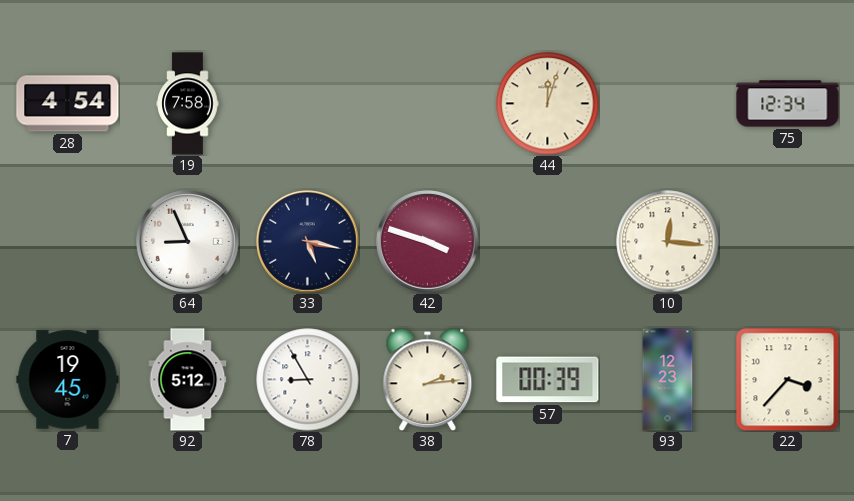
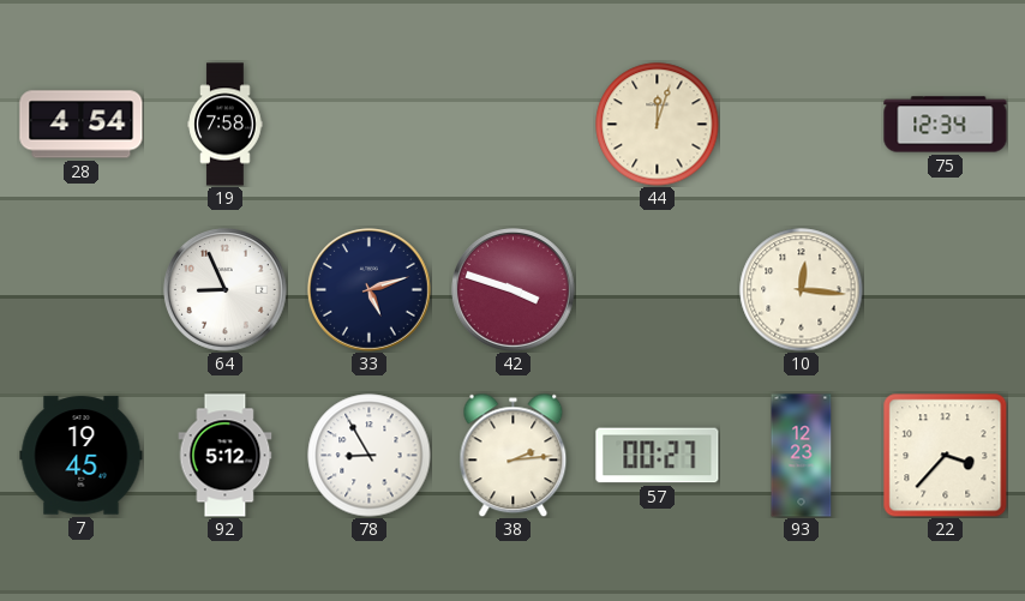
33: 5:17 -> 5:12
57: 00:39 -> 00:27
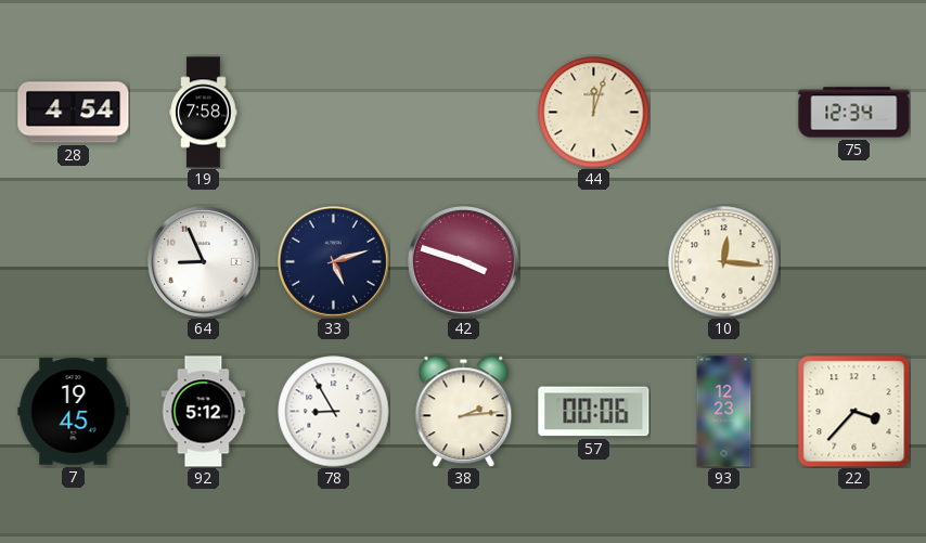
57: 00:27 -> 00:06
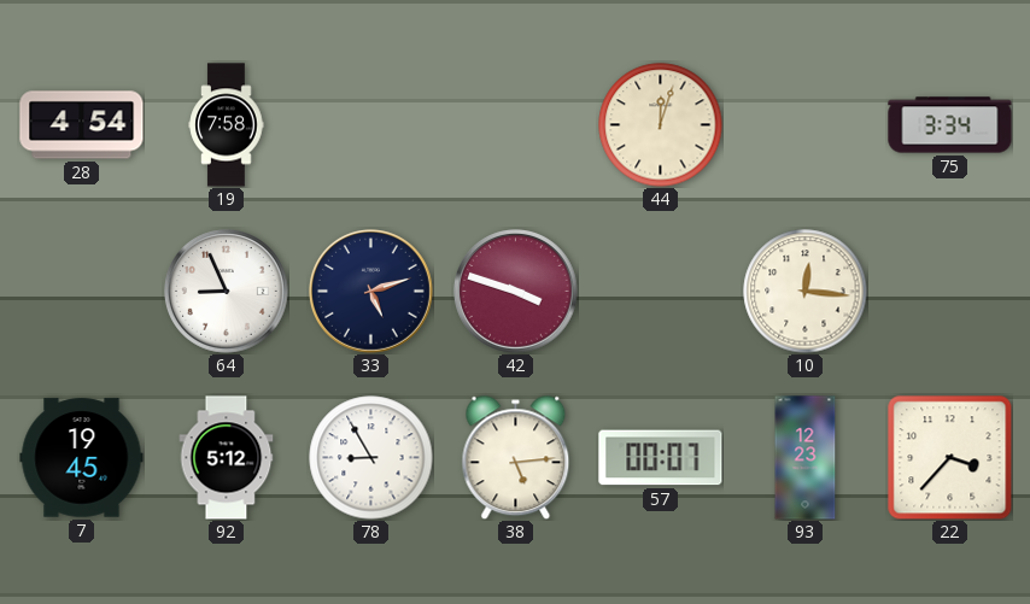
75: 12:34 -> 3:34
38: 2:14 -> 5:14
57: 00:06 -> 00:07
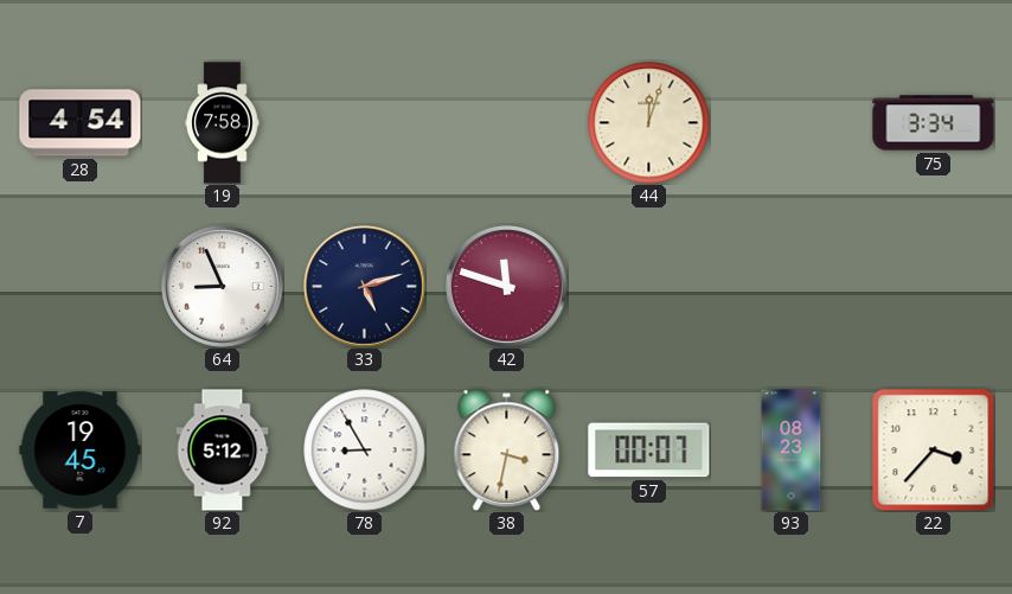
42: 3:48 -> 11:48
10: 12:16 -> none
38: 5:14 -> 3:32
93: 12:23 -> 08:23
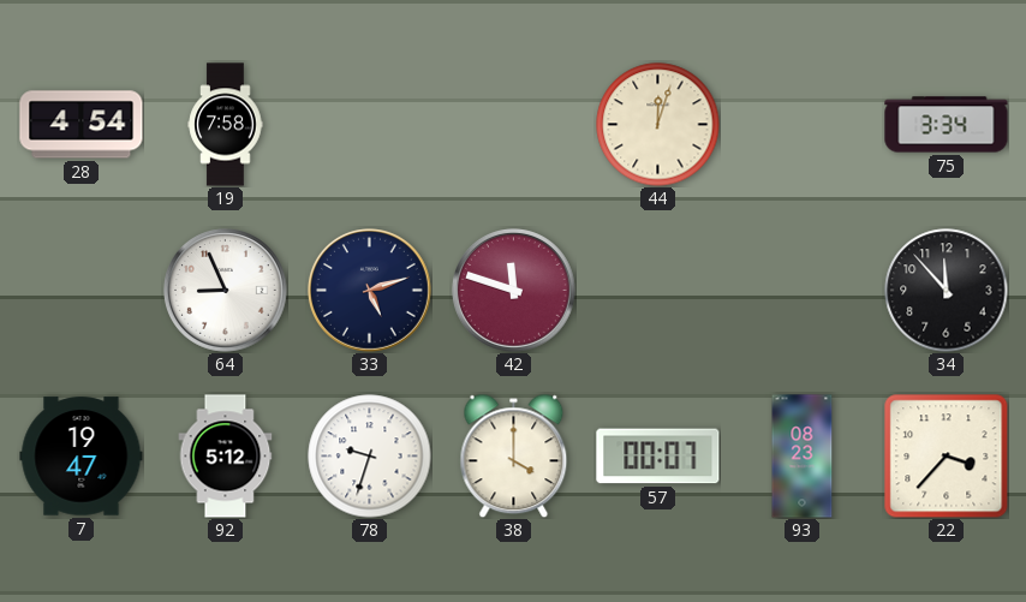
34: none -> 11:53
7: 19:45 -> 19:47
78: 8:55 -> 9:33
38: 3:32 -> 4:00
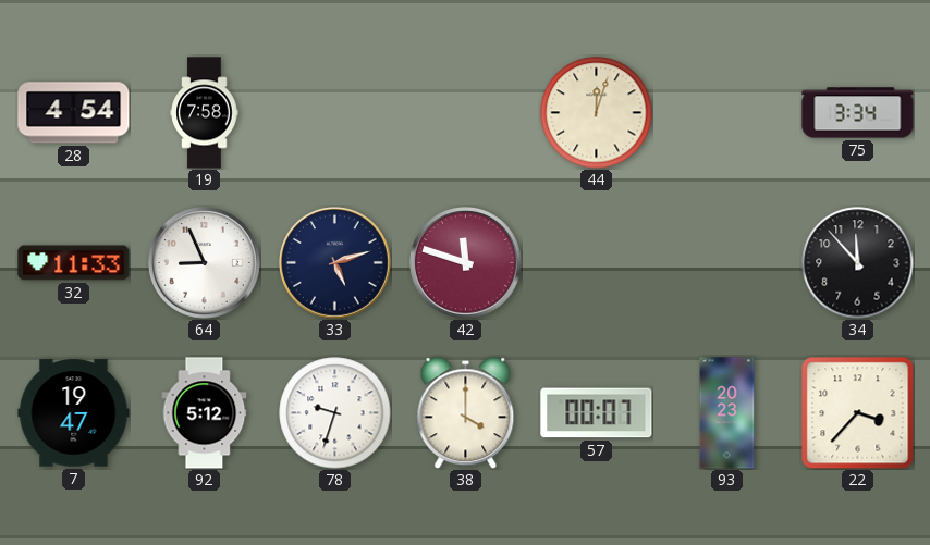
32: none -> 11:33
93: 08:23 -> 20:23
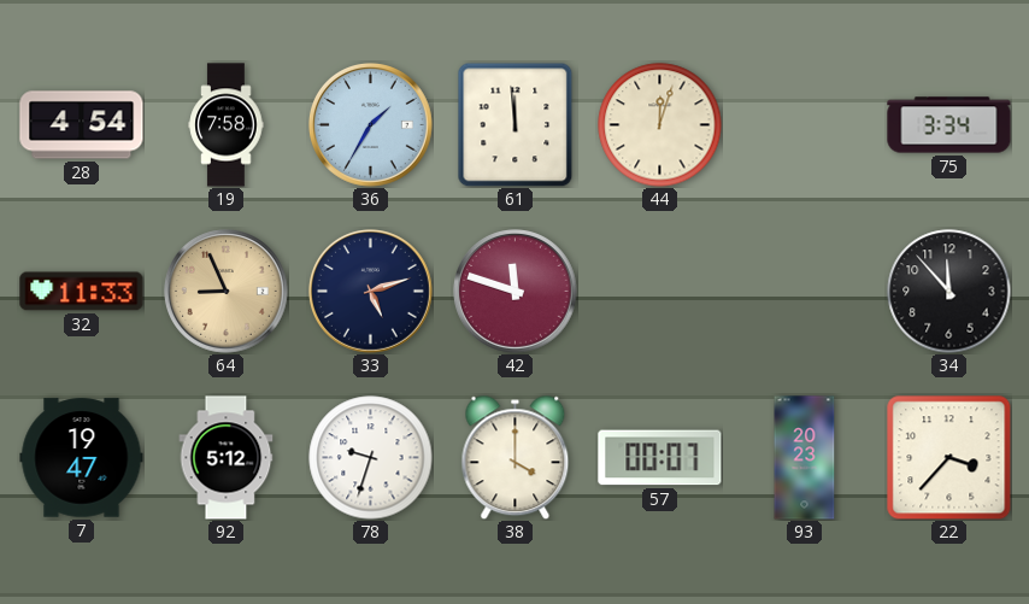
36: none -> 1:35
61: none -> 11:59
64 dial: white -> champagne
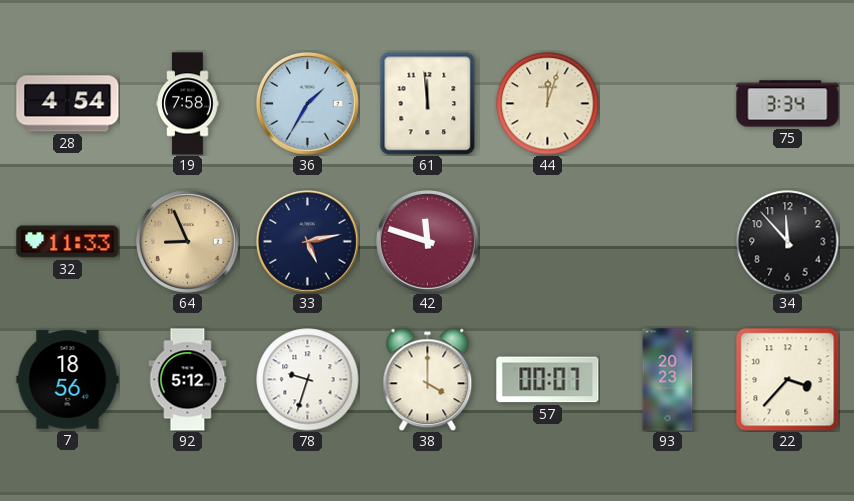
33: 5:12 -> 5:13
7: 19:47 -> 18:56
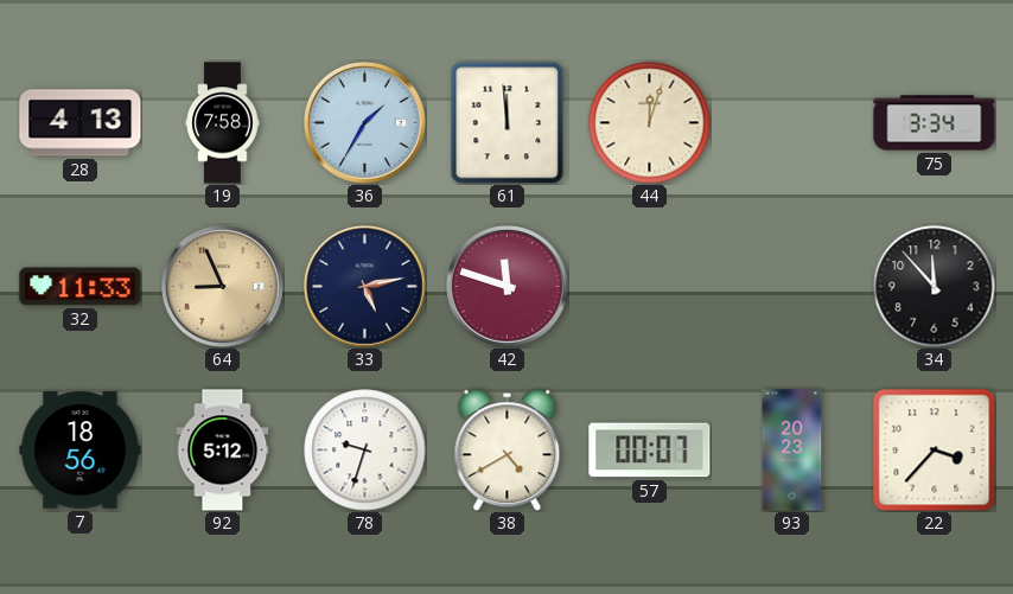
28: 4:54 -> 4:13
38: 4:00 -> 4:40
